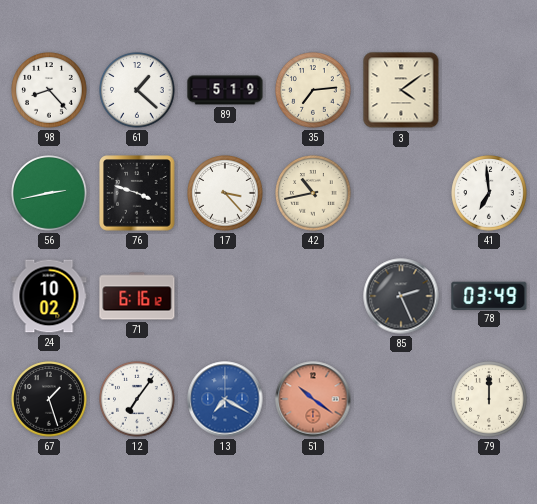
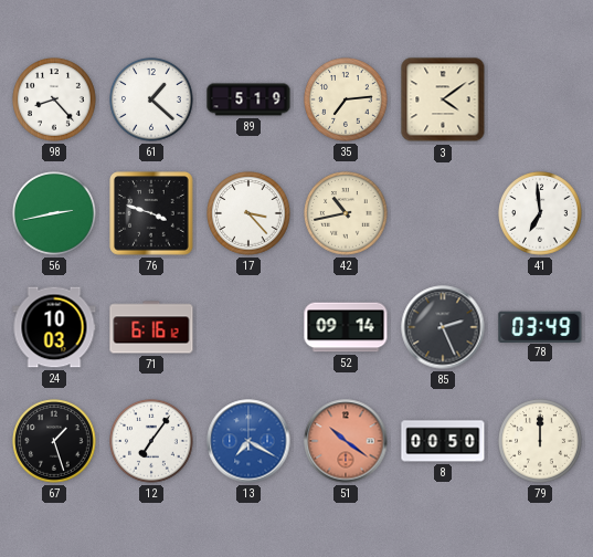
24: 10:02 -> 10:03
52: none -> 09:14
8: none -> 00:50
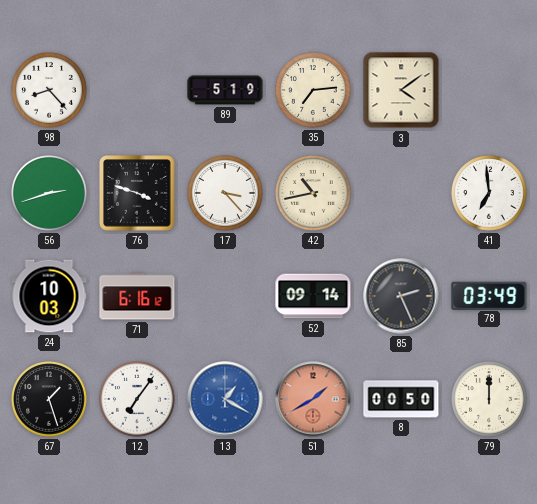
61: 1:22 -> none
56: 2:43 -> 2:42
13: 7:20 -> 1:20
51: 10:21 -> 1:40
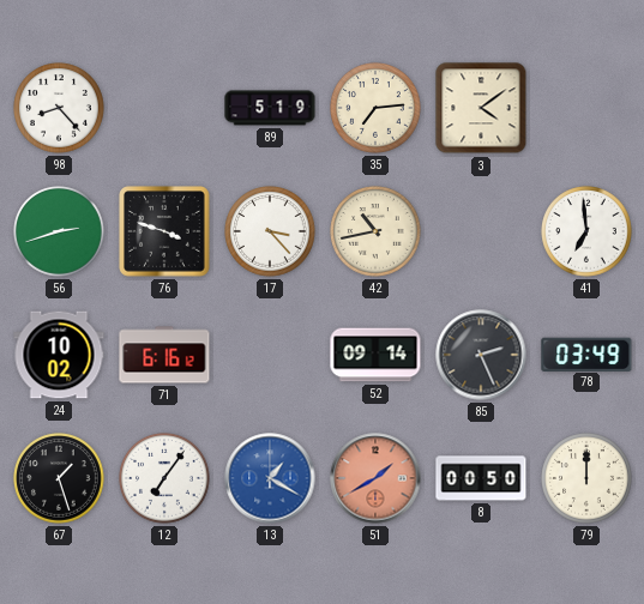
24: 10:03 -> 10:02
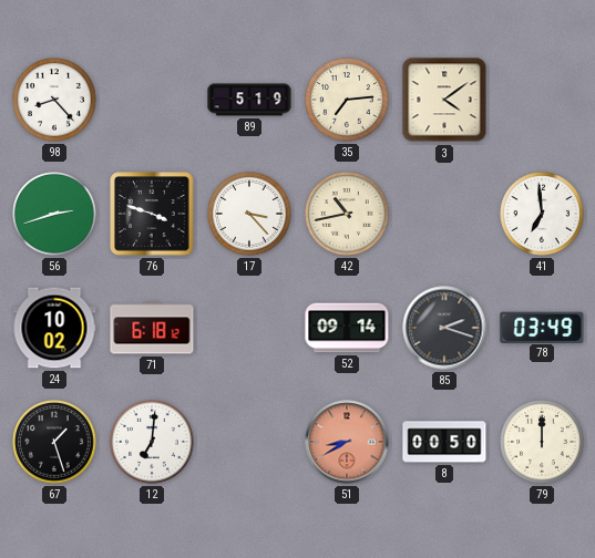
71: 6:16 -> 6:18
85: 2:26 -> 2:18
12: 7:06 -> 7:01
13: 1:20 -> none
51: 1:40 -> 8:40
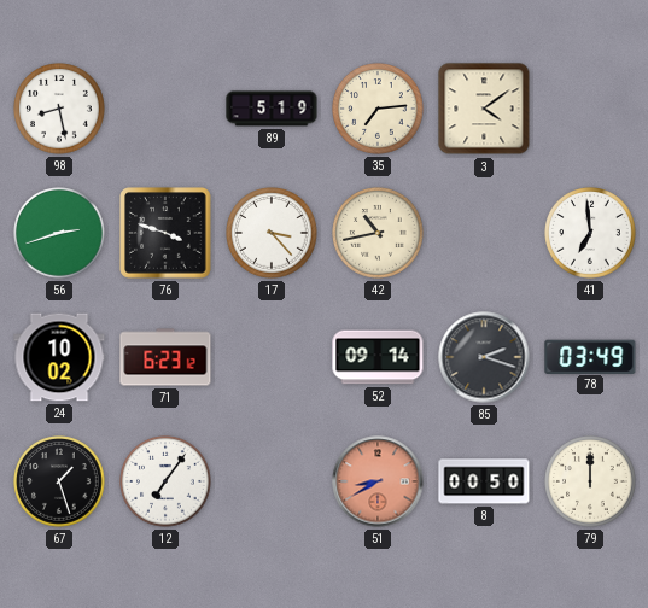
98: 8:23 -> 8:28
71: 6:18 -> 6:23
12: 7:01 -> 7:06
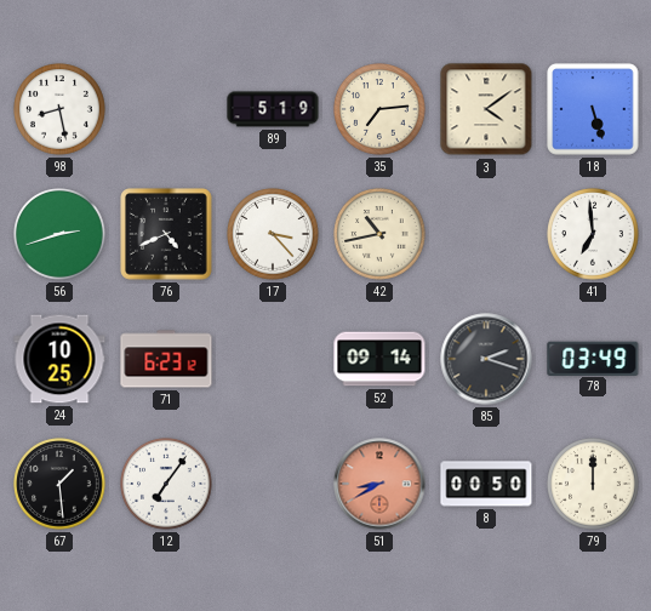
18: none -> 5:27
76: 3:48 -> 4:41
24: 10:02 -> 10:25
67: 1:27 -> 1:29
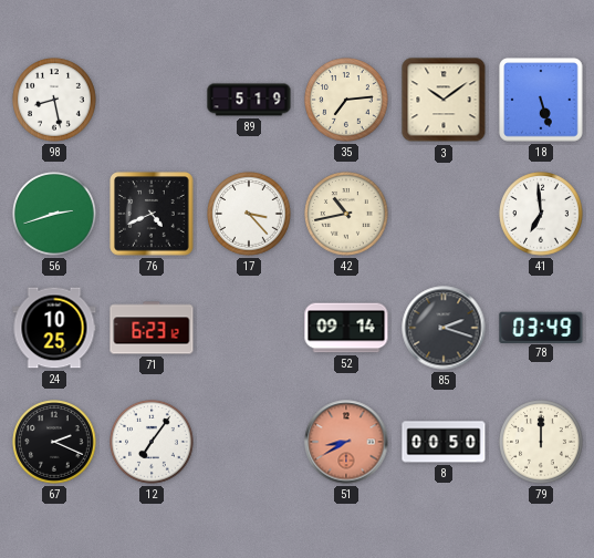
3: 4:09 -> 10:09
67: 1:29 -> 2:19
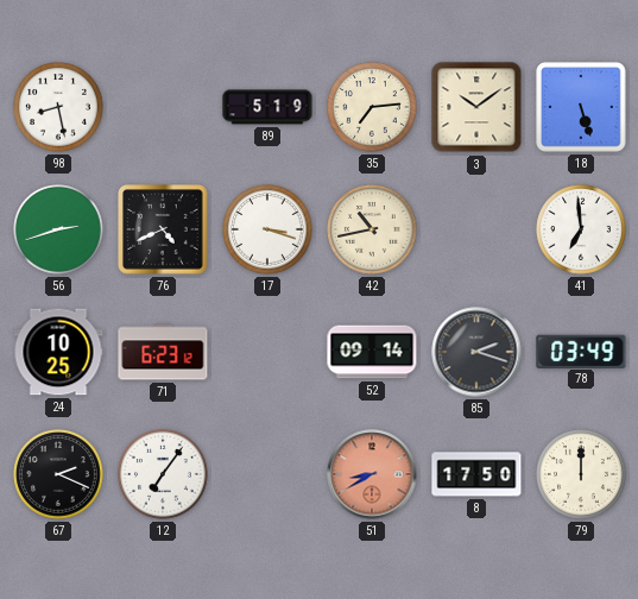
17: 3:23 -> 3:18
8: 00:50 -> 17:50
